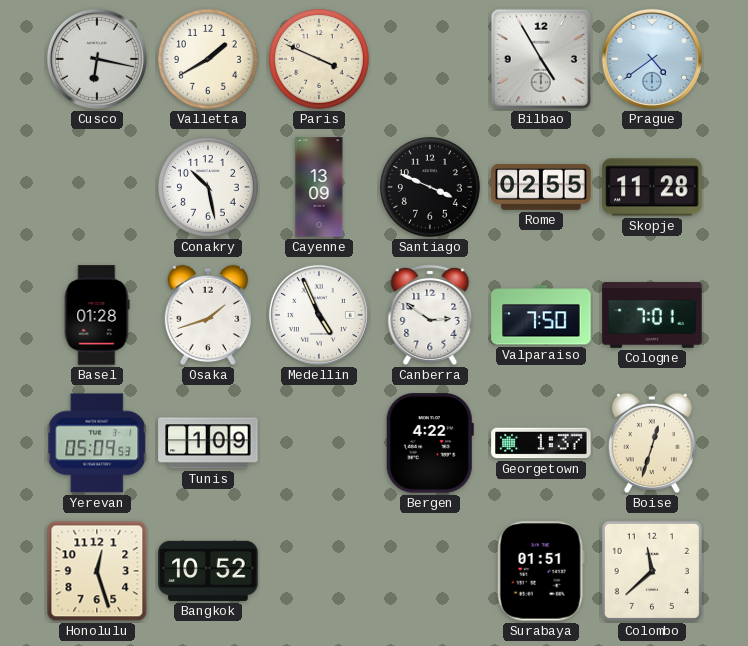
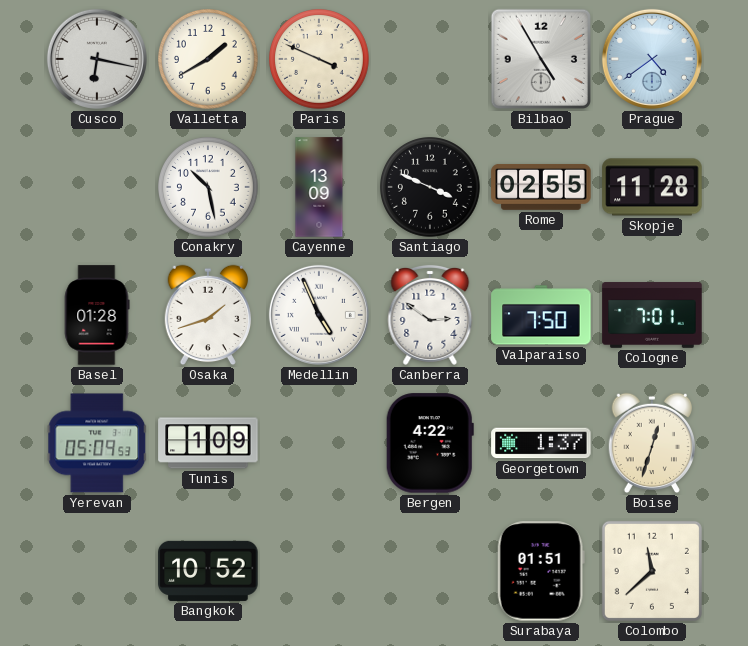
Honolulu: 12:27 -> none
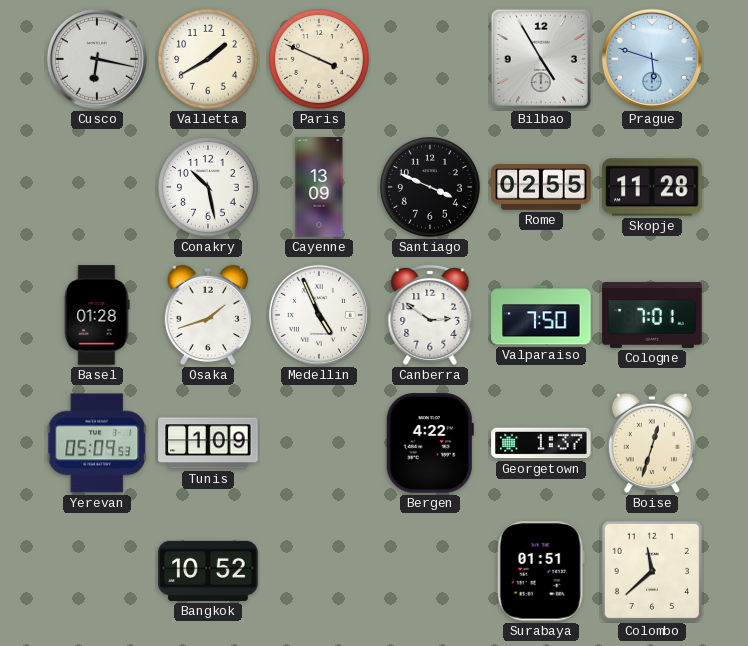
Prague: 4:39 -> 5:48
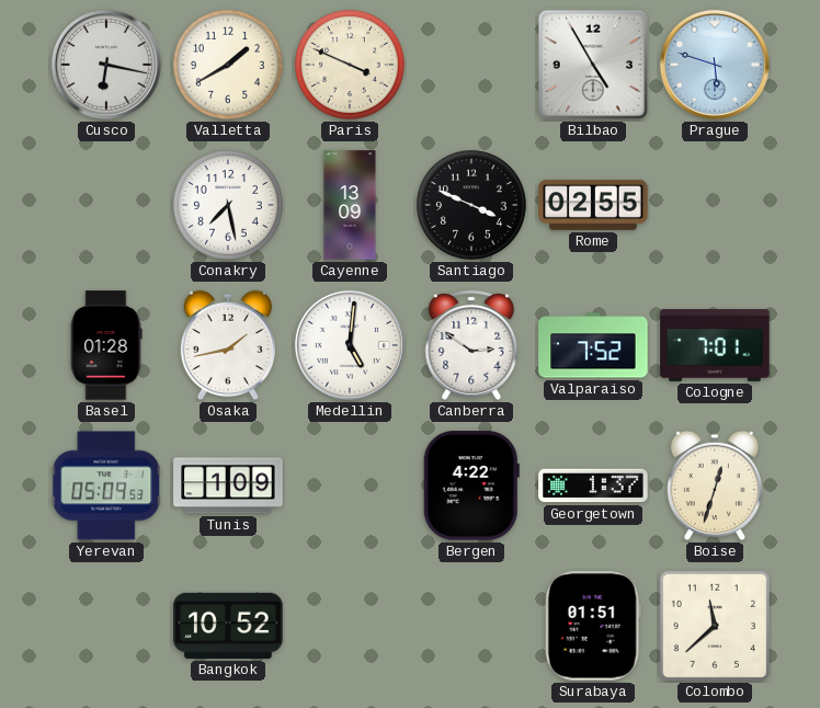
Conakry: 10:28 -> 7:28
Skopje: 11:28 -> none
Osaka: 1:42 -> 1:43
Medellin: 4:56 -> 5:01
Valparaiso: 7:50 -> 7:52
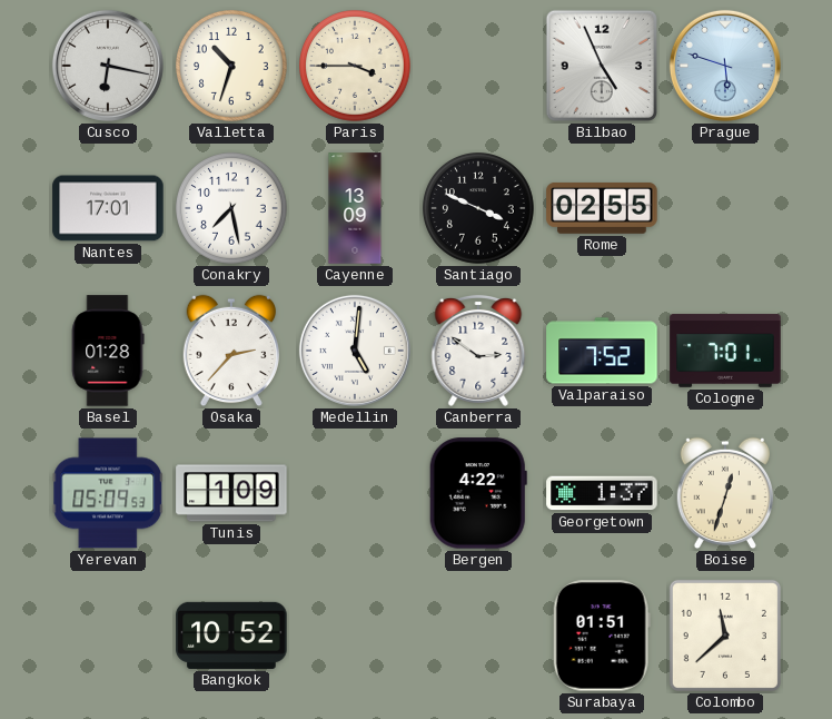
Valletta: 1:40 -> 10:33
Paris: 3:49 -> 3:45
Bilbao: 4:55 -> 4:56
Nantes: none -> 17:01
Osaka: 1:43 -> 2:37
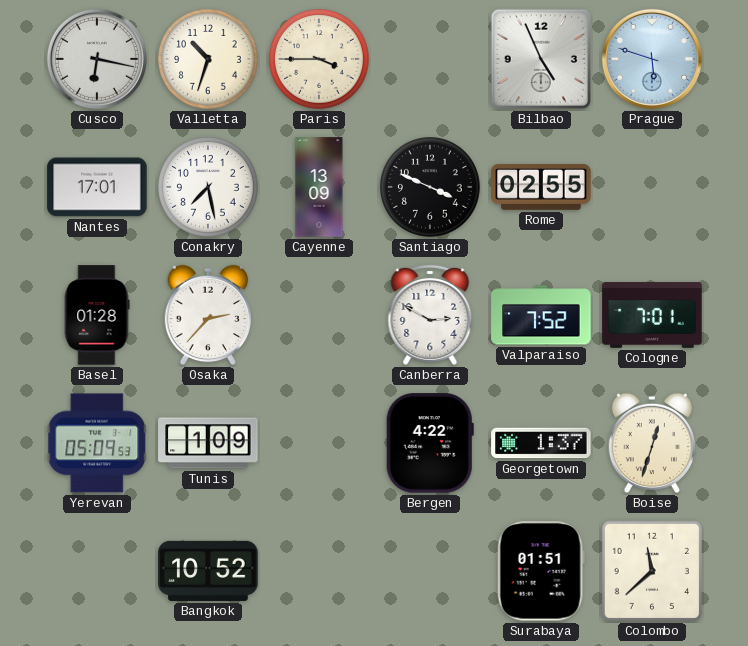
Medellin: 5:01 -> none
Canberra: 2:51 -> 2:50
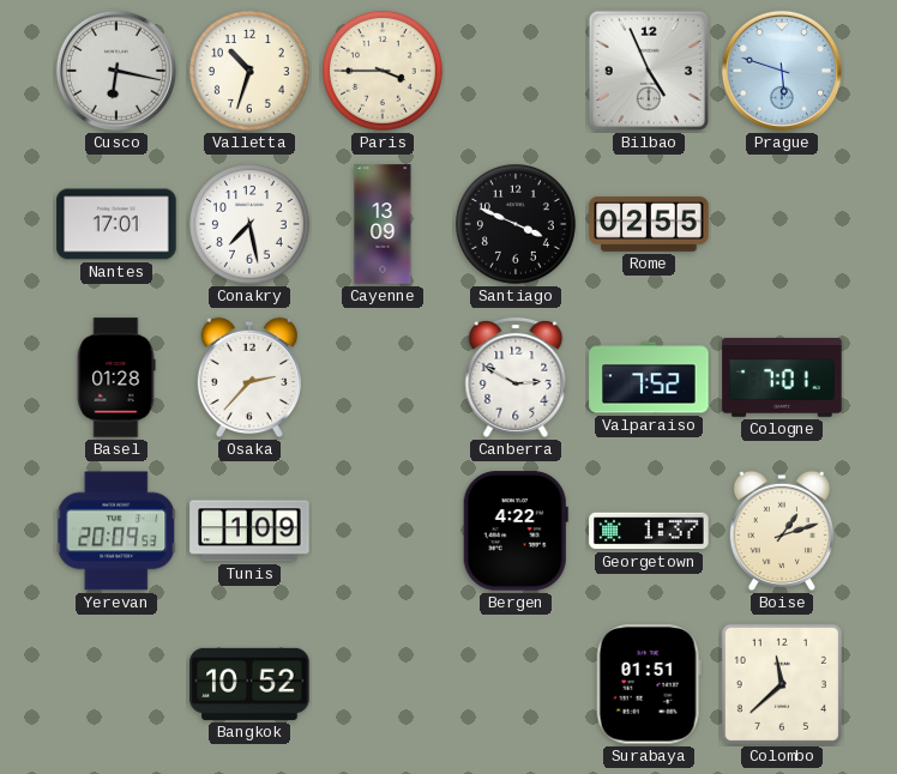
Yerevan: 05:09 -> 20:09
Boise: 12:33 -> 1:12
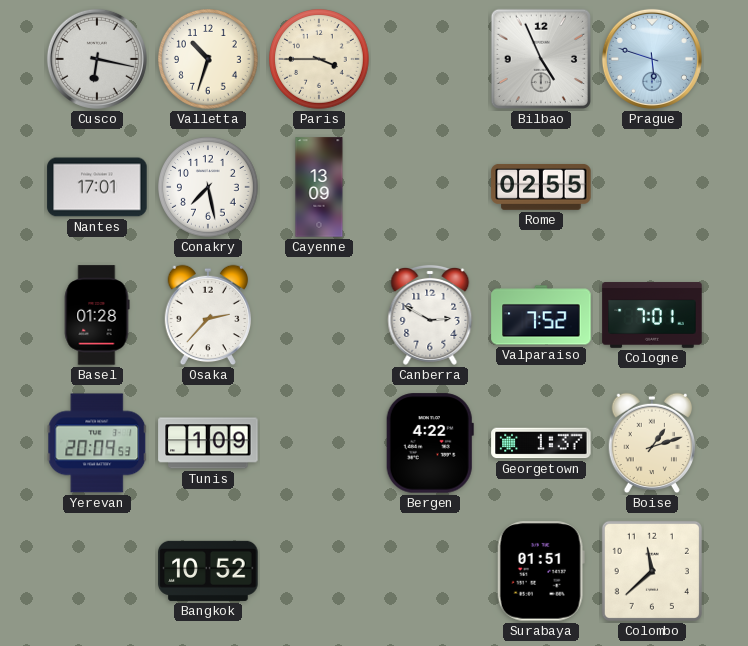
Santiago: 3:49 -> none
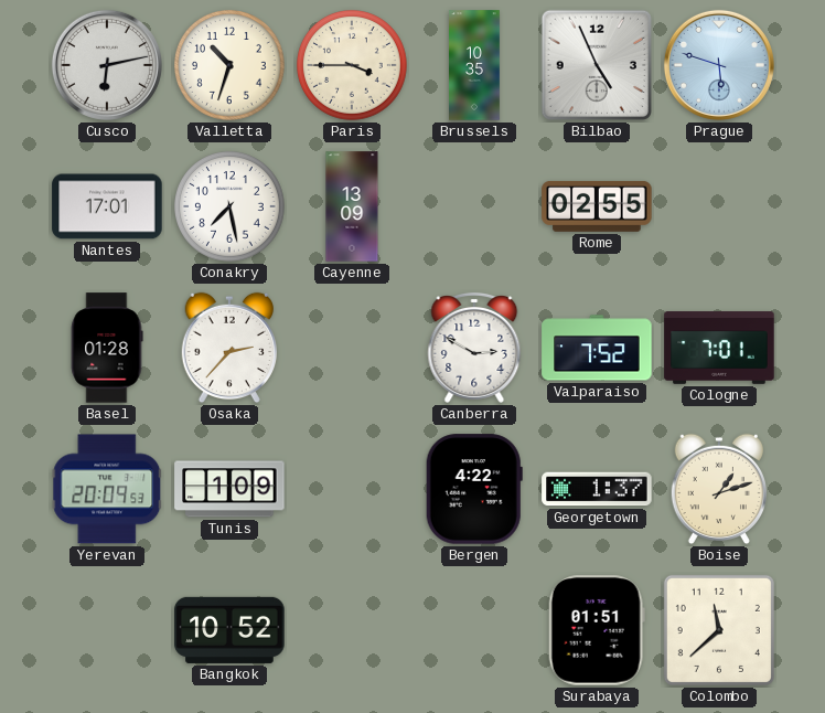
Cusco: 6:17 -> 6:13
Brussels: none -> 10:35
